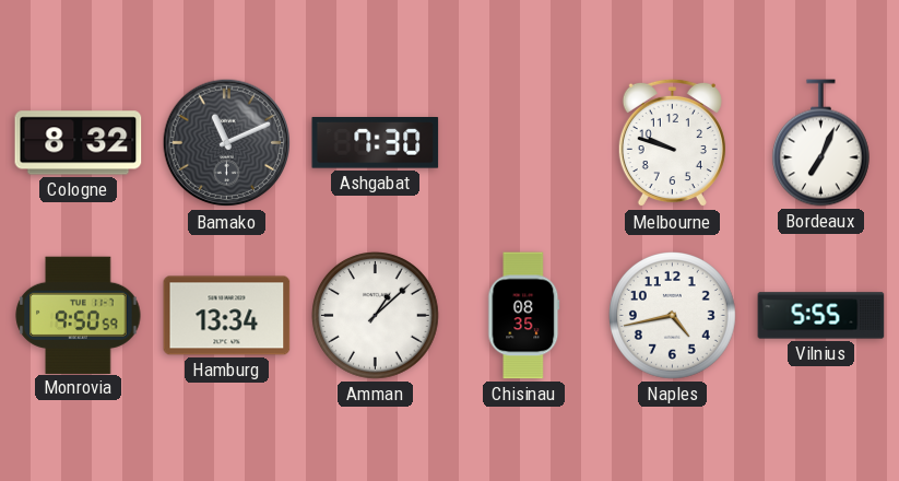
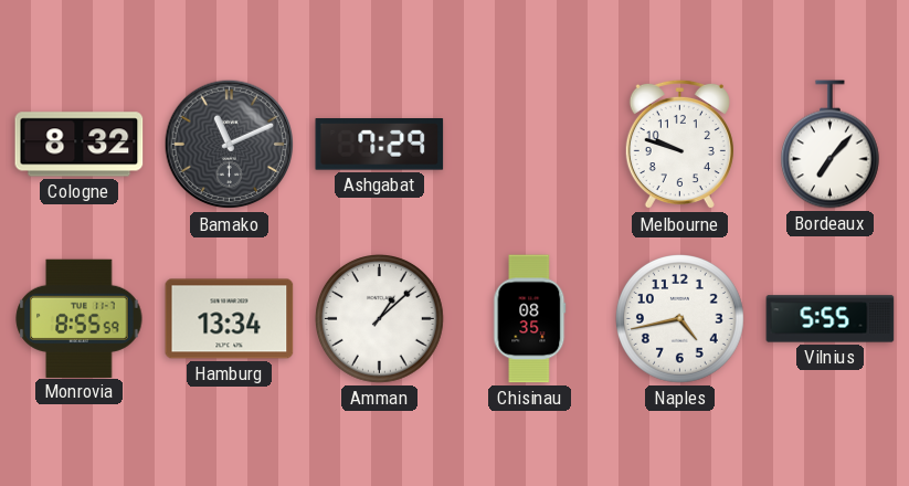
Ashgabat: 7:30 -> 7:29
Bordeaux: 7:04 -> 7:07
Monrovia: 9:50 -> 8:55
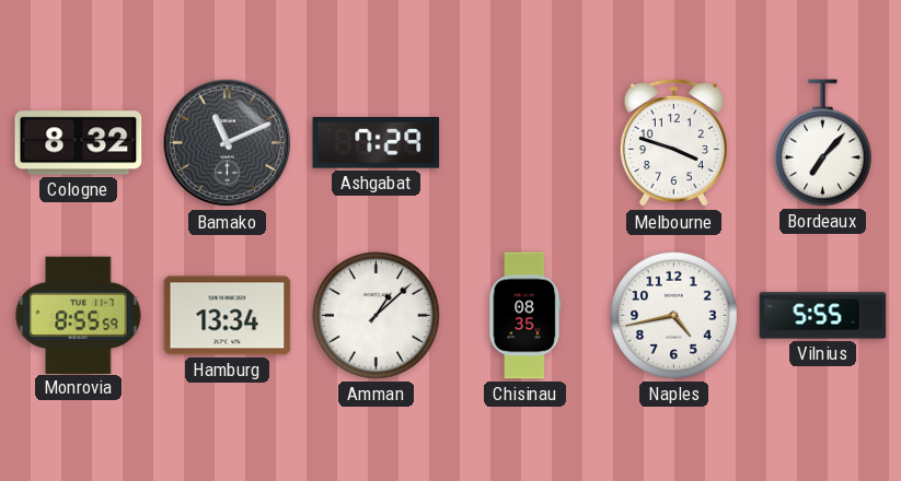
Melbourne: 9:48 -> 3:48
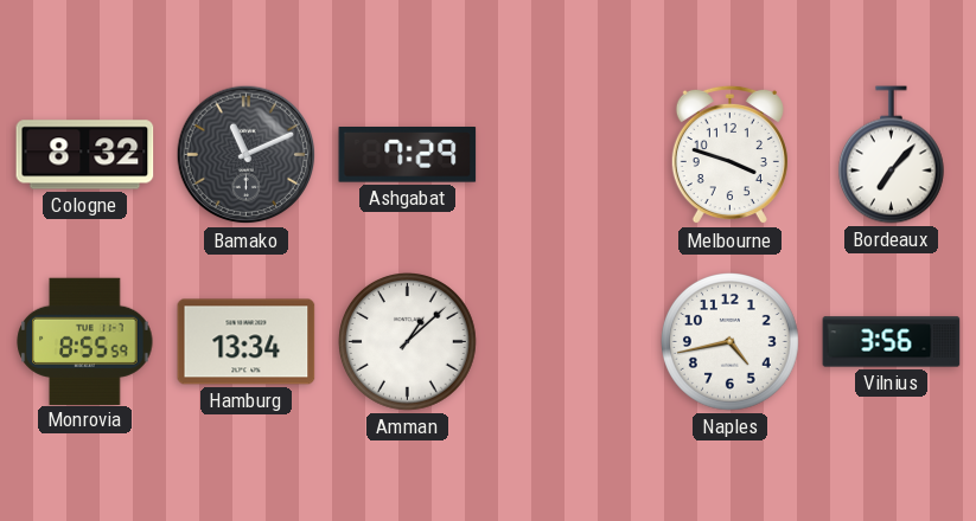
Chisinau: 08:35 -> none
Vilnius: 5:55 -> 3:56
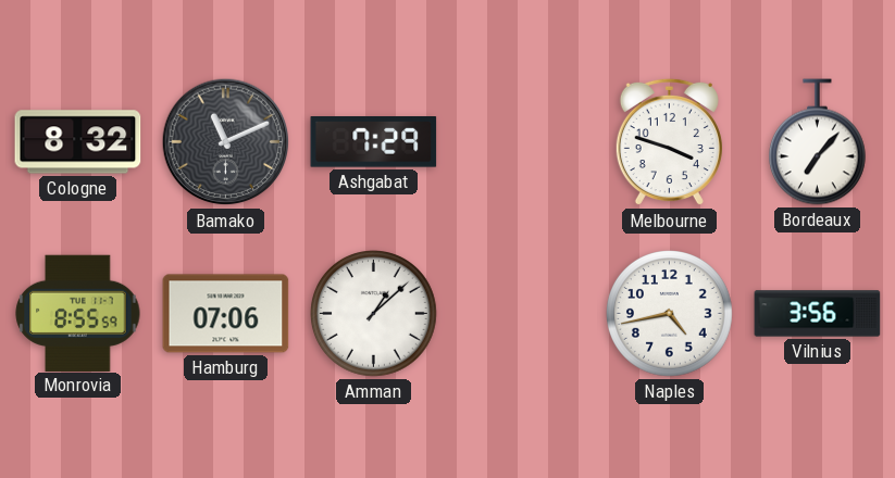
Hamburg: 13:34 -> 07:06
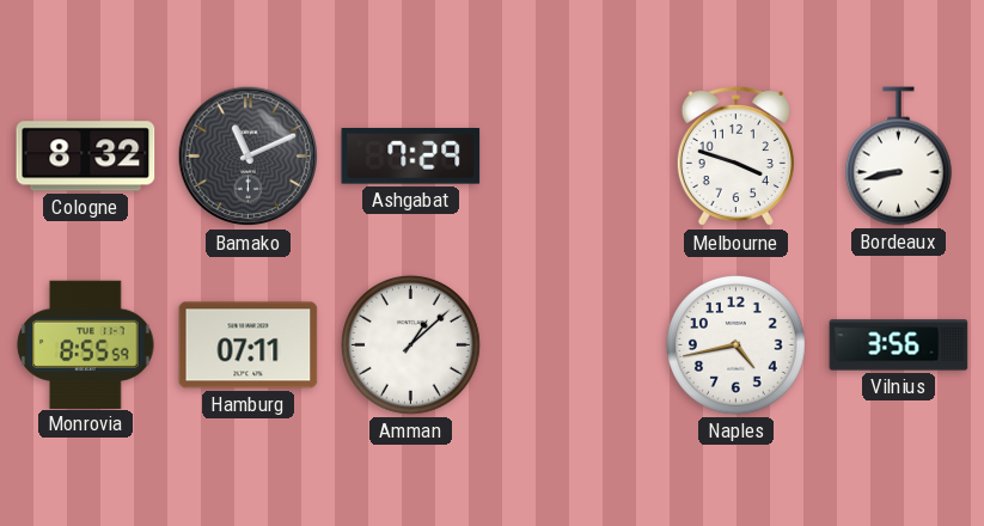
Bordeaux: 7:07 -> 8:43
Hamburg: 07:06 -> 07:11
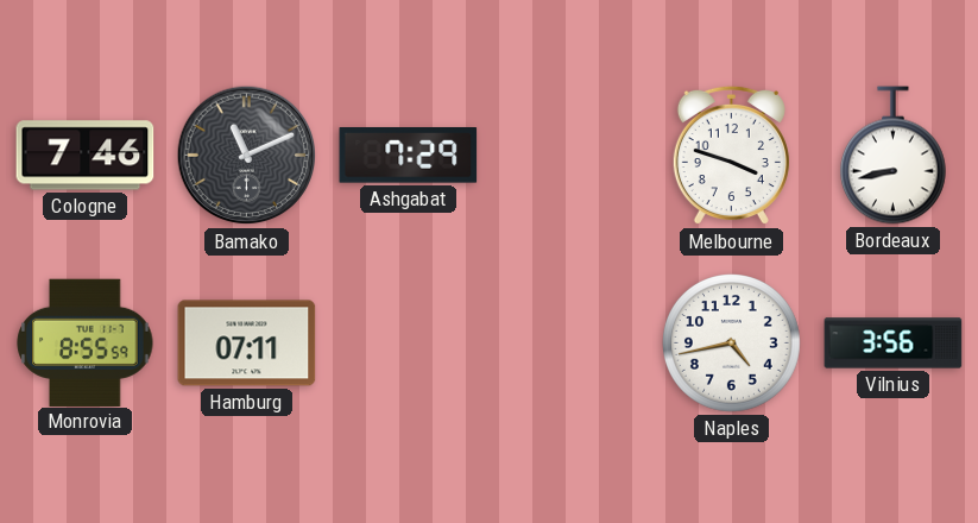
Cologne: 8:32 -> 7:46
Amman: 1:08 -> none
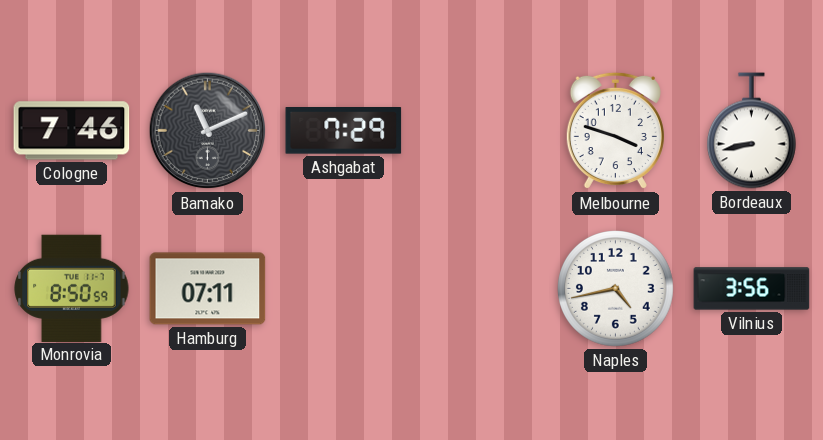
Monrovia: 8:55 -> 8:50
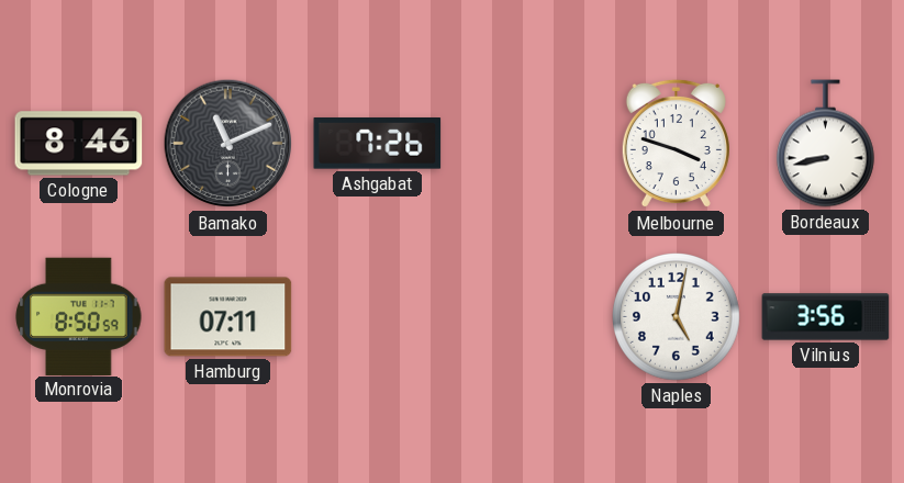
Cologne: 7:46 -> 8:46
Ashgabat: 7:29 -> 7:26
Naples: 4:43 -> 5:02
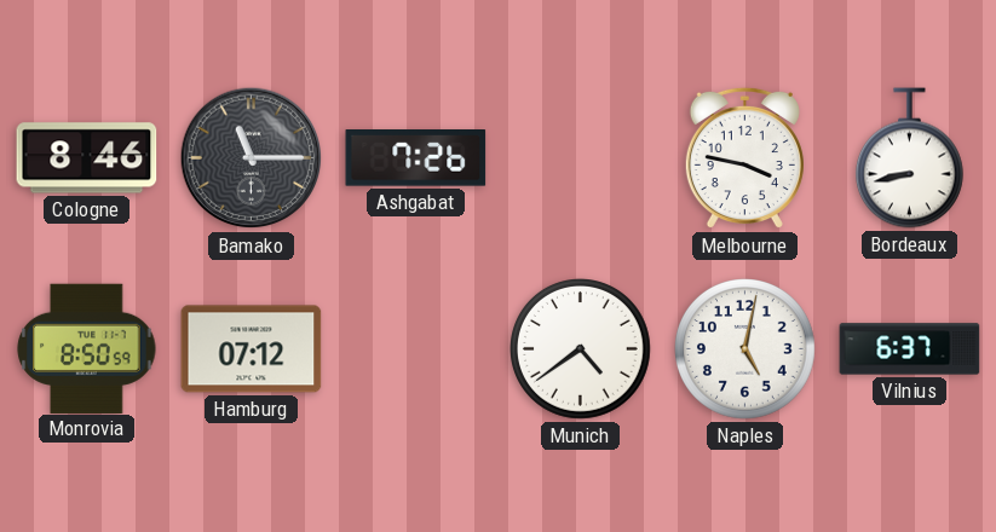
Bamako: 11:11 -> 11:15
Melbourne: 3:48 -> 3:47
Hamburg: 07:11 -> 07:12
Munich: none -> 4:39
Vilnius: 3:56 -> 6:37
